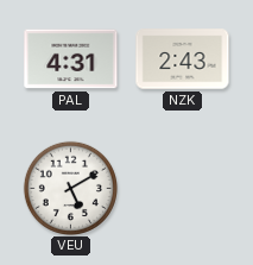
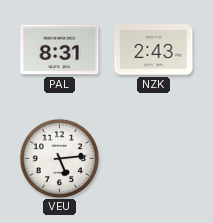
PAL: 4:31 -> 8:31
VEU: 5:10 -> 5:14
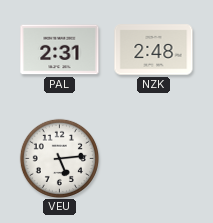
PAL: 8:31 -> 2:31
NZK: 2:43 -> 2:48
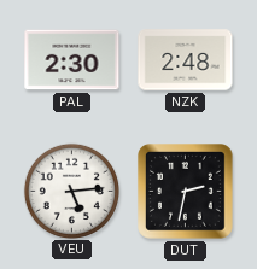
PAL: 2:31 -> 2:30
DUT: none -> 2:32
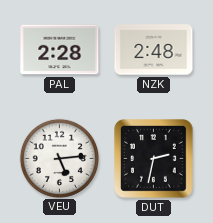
PAL: 2:30 -> 2:28
